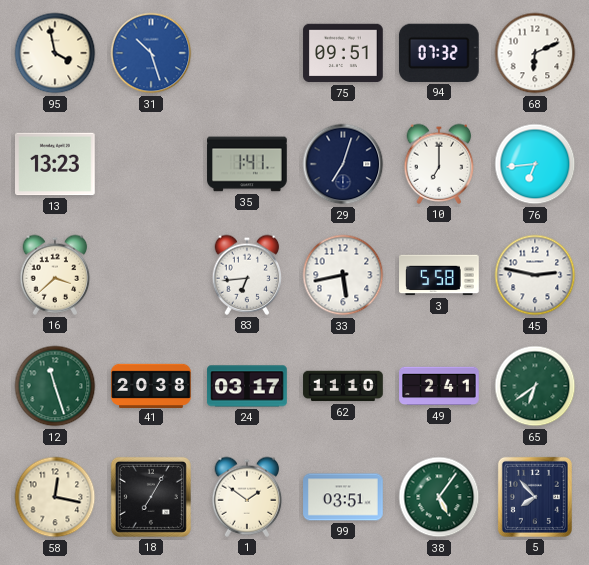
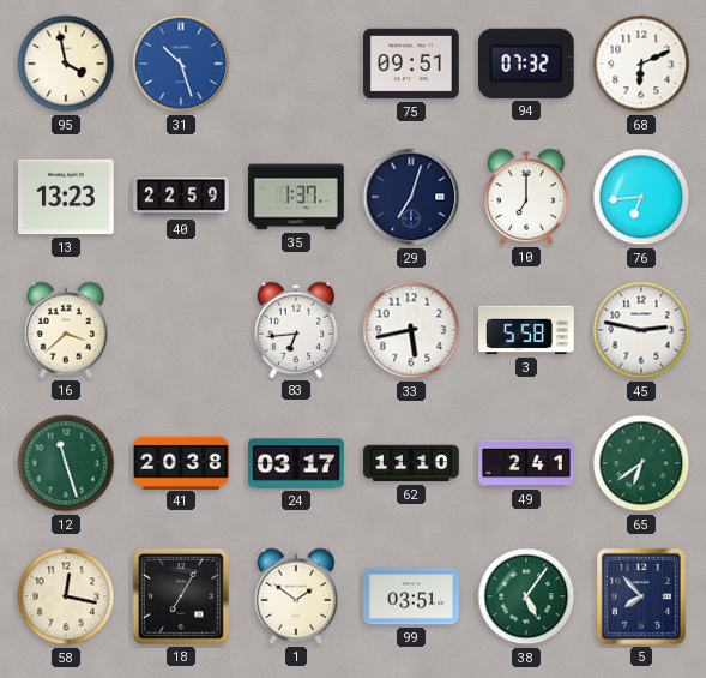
40: none -> 22:59
35: 1:41 -> 1:37
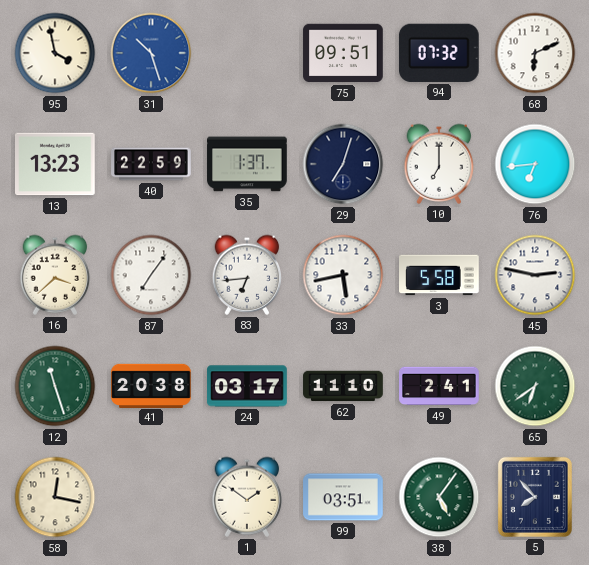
87: none -> 7:06
18: 7:05 -> none
